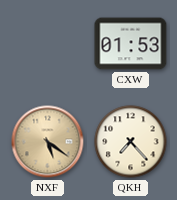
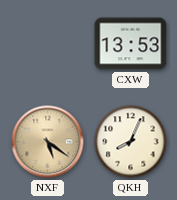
CXW: 01:53 -> 13:53
QKH: 7:23 -> 8:04
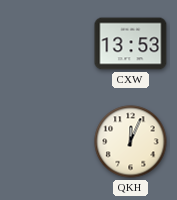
NXF: 5:21 -> none
QKH: 8:04 -> 12:04
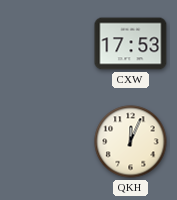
CXW: 13:53 -> 17:53
